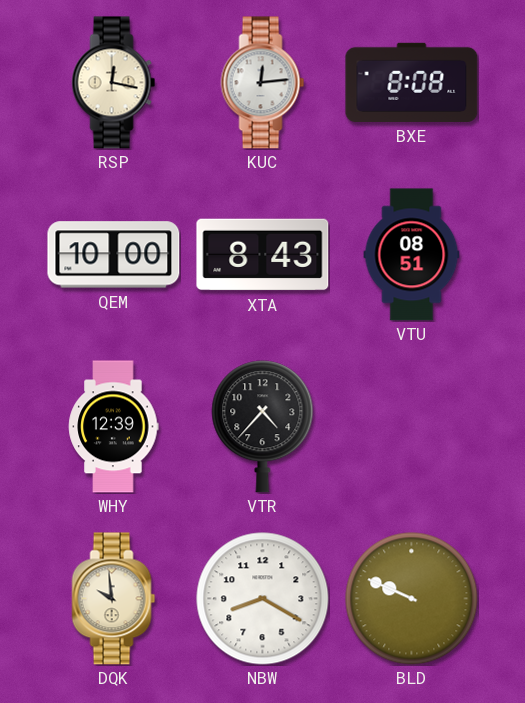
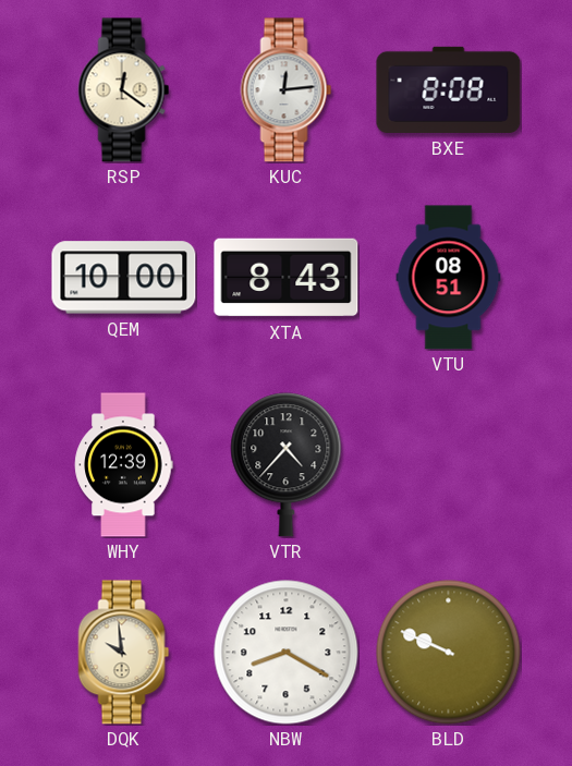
RSP: 12:17 -> 12:21
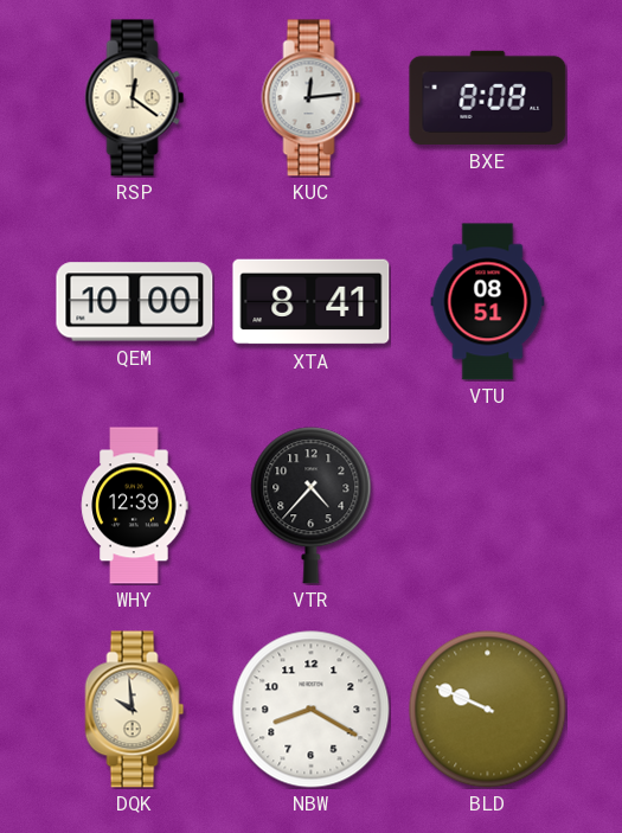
XTA: 8:43 -> 8:41
